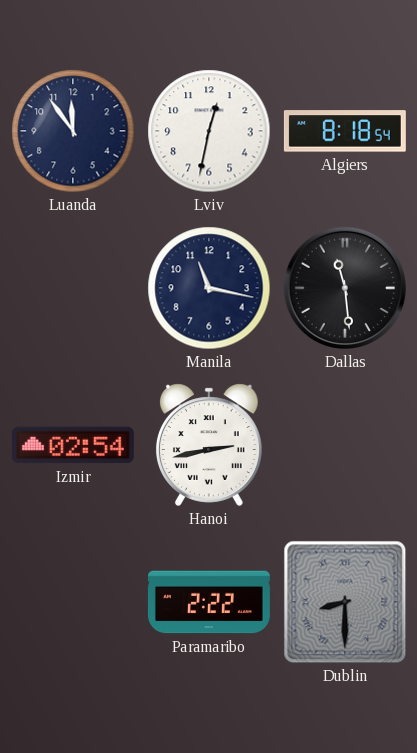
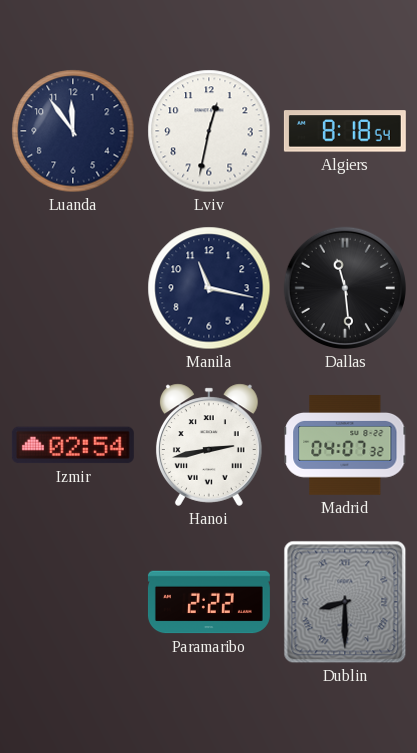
Madrid: none -> 04:07
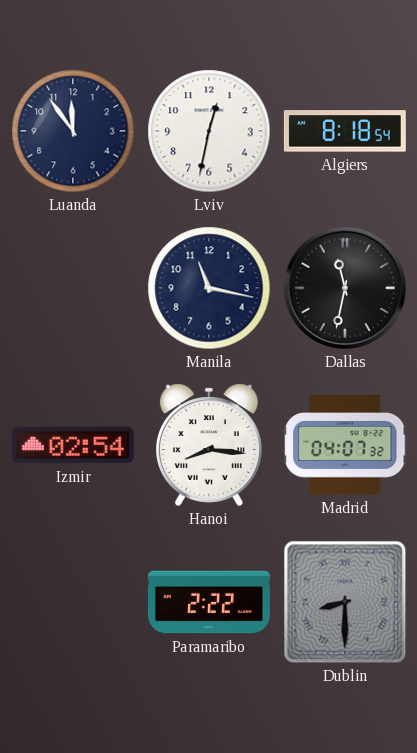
Dallas: 11:29 -> 11:32
Hanoi: 2:43 -> 8:16
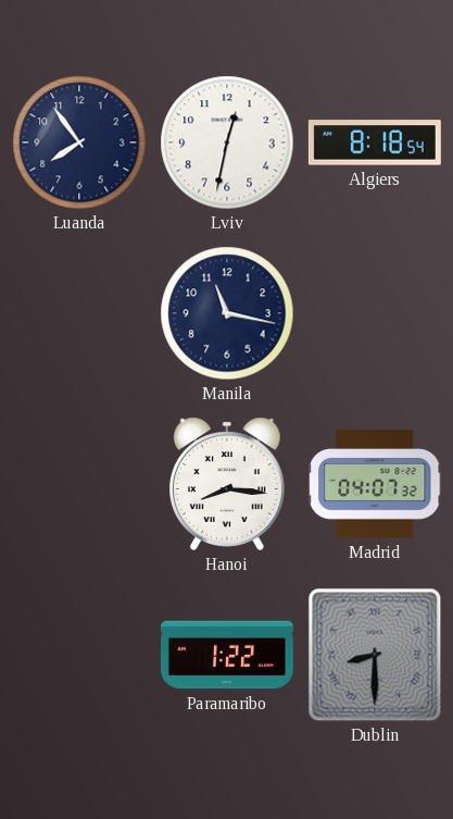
Luanda: 11:54 -> 7:54
Dallas: 11:32 -> none
Izmir: 02:54 -> none
Paramaribo: 2:22 -> 1:22
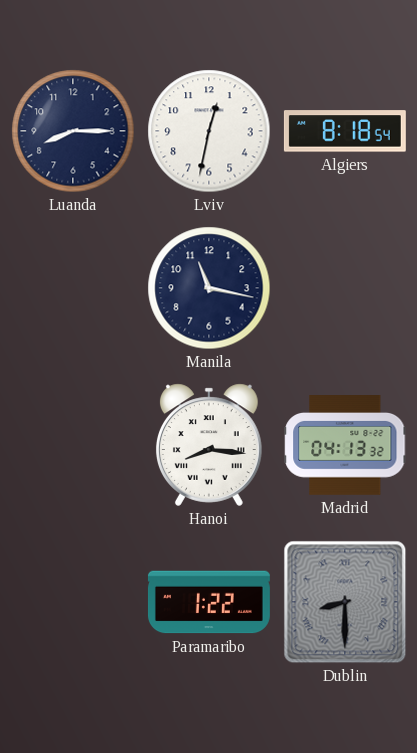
Luanda: 7:54 -> 8:15
Madrid: 04:07 -> 04:13
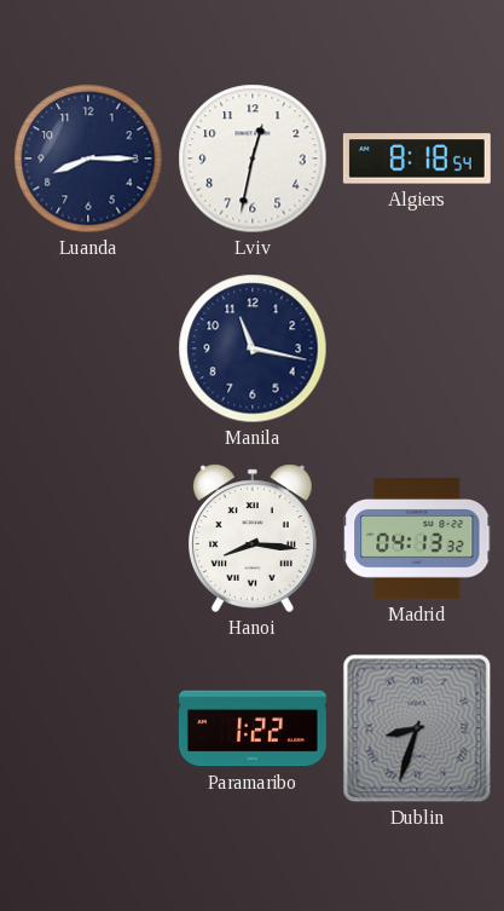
Dublin: 8:30 -> 8:33
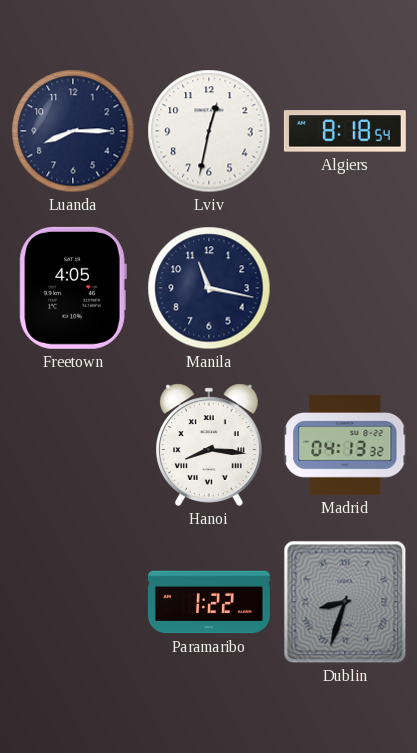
Freetown: none -> 4:05
